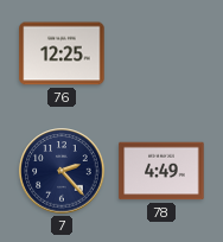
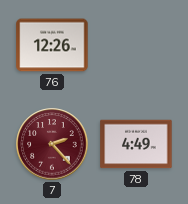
76: 12:25 -> 12:26
7 dial: navy -> burgundy
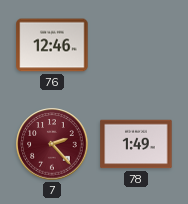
76: 12:26 -> 12:46
78: 4:49 -> 1:49
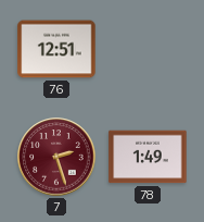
76: 12:46 -> 12:51
7: 2:23 -> 2:27
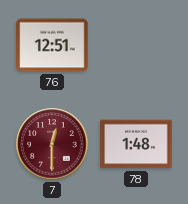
7: 2:27 -> 12:30
78: 1:49 -> 1:48
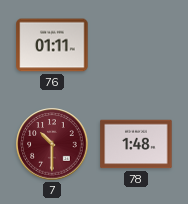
76: 12:51 -> 01:11
7: 12:30 -> 10:30
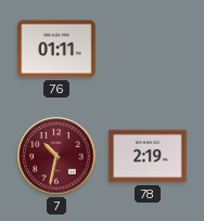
7: 10:30 -> 10:32
78: 1:48 -> 2:19
